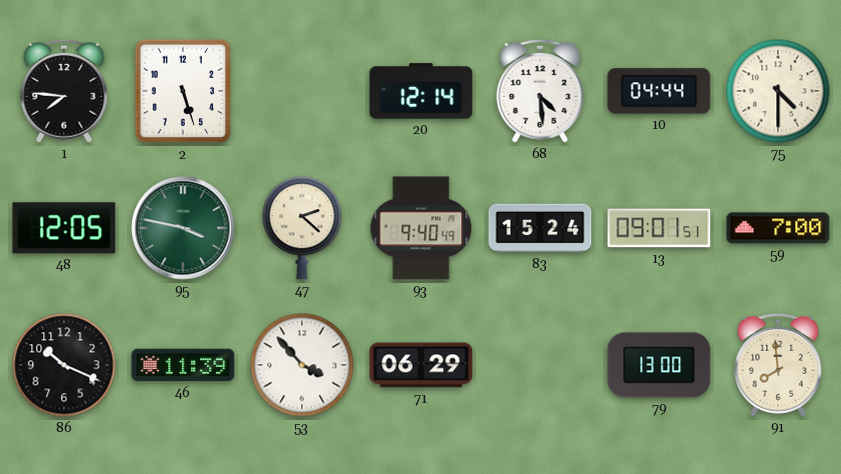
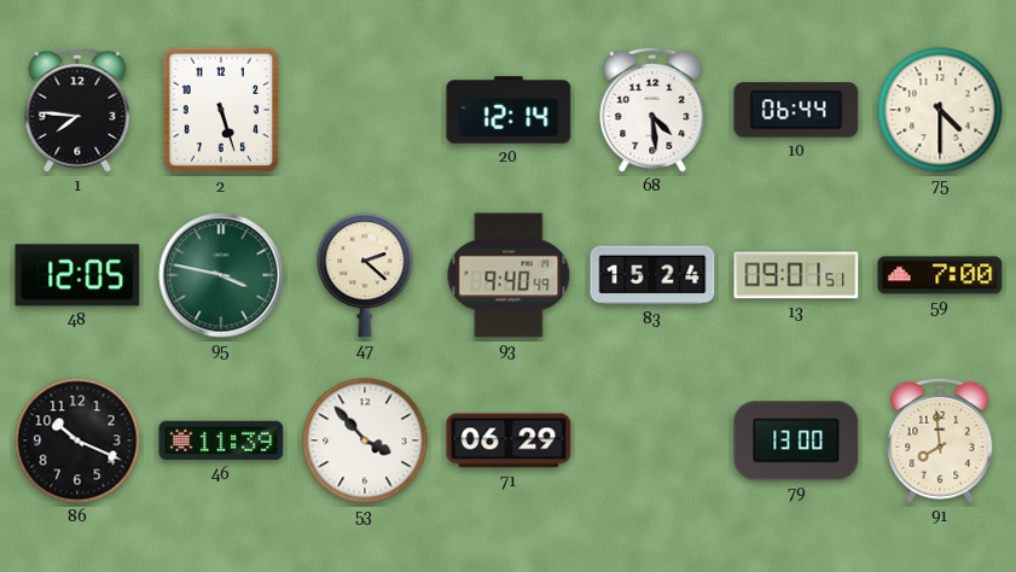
10: 04:44 -> 06:44
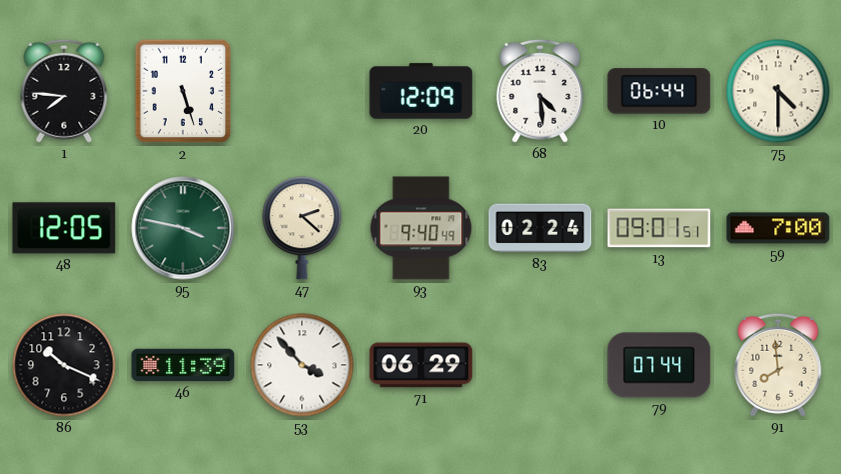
20: 12:14 -> 12:09
83: 15:24 -> 02:24
79: 13:00 -> 07:44
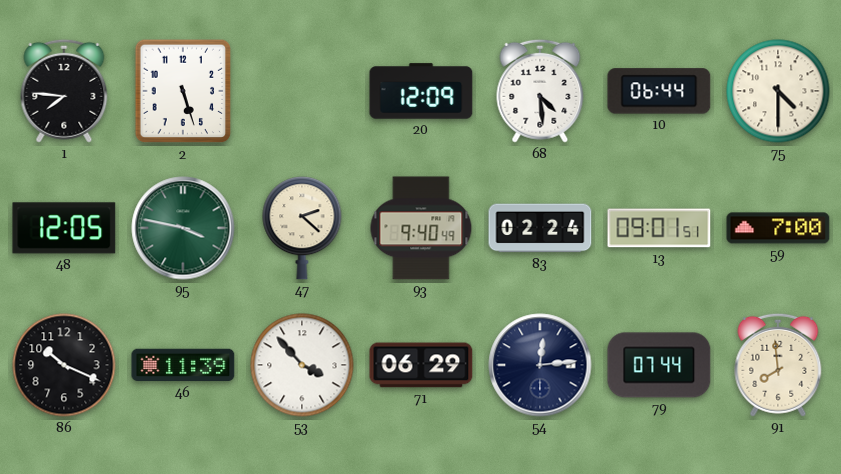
54: none -> 12:14
